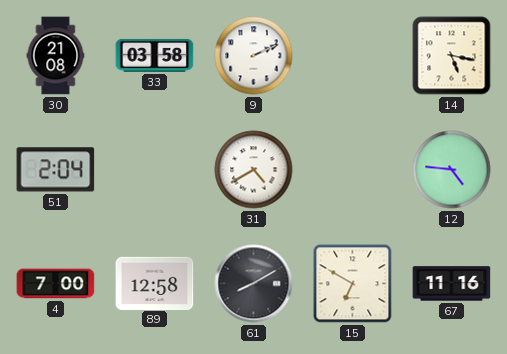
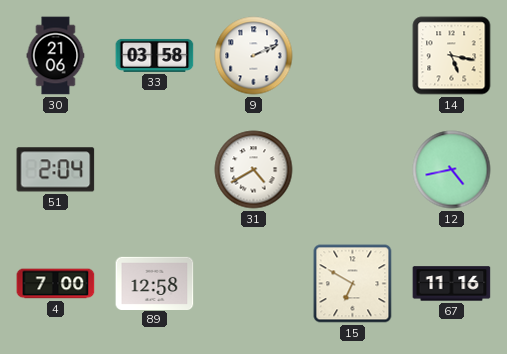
30: 21:08 -> 21:06
12: 4:46 -> 4:43
61: 8:10 -> none
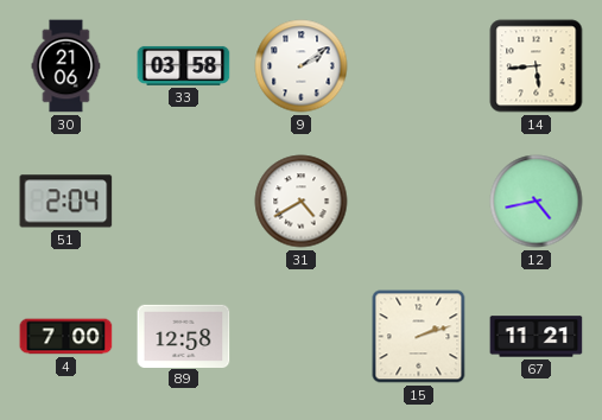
9: 2:11 -> 2:09
14: 5:17 -> 5:44
15: 6:50 -> 2:12
67: 11:16 -> 11:21
